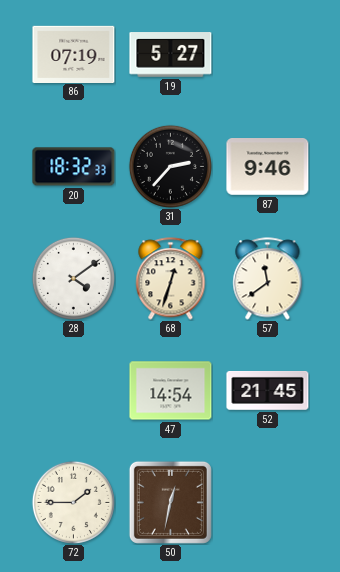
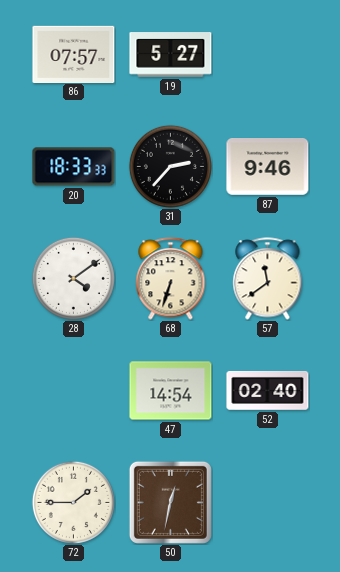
86: 07:19 -> 07:57
20: 18:32 -> 18:33
68: 12:33 -> 6:33
52: 21:45 -> 02:40
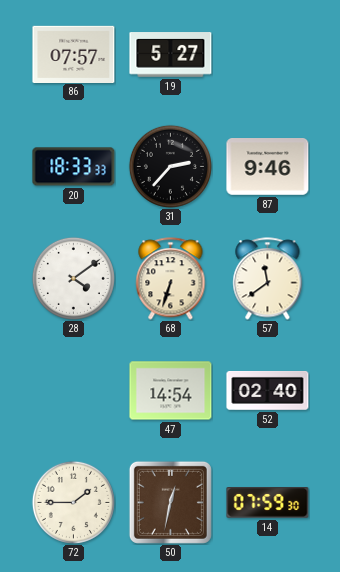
14: none -> 07:59
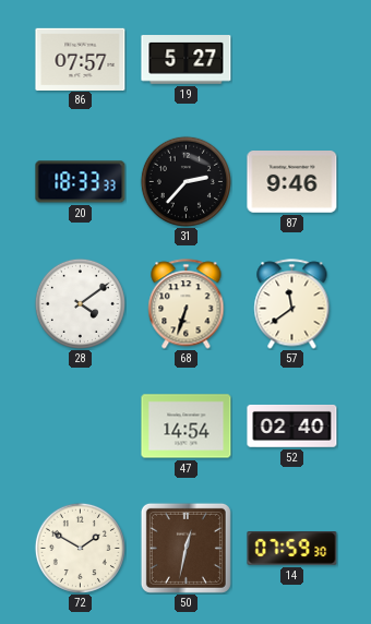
72: 1:45 -> 1:50
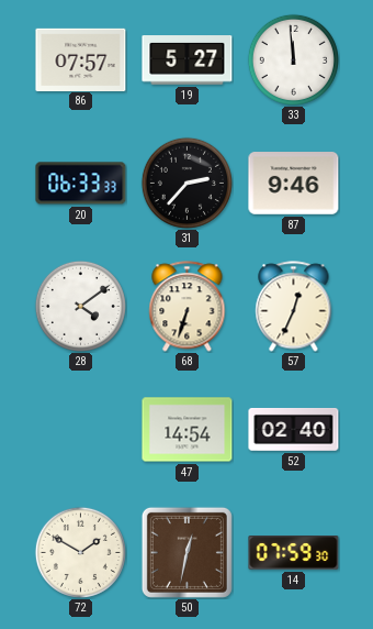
33: none -> 11:59
20: 18:33 -> 06:33
57: 11:39 -> 12:34
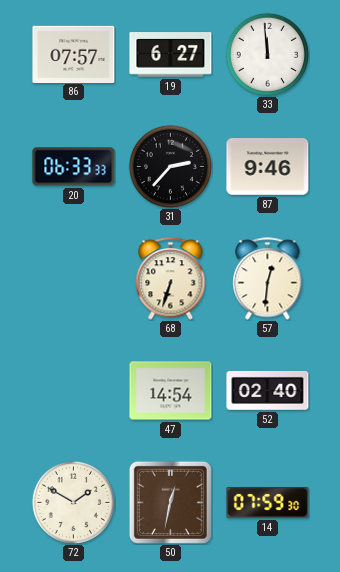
19: 5:27 -> 6:27
28: 4:09 -> none
57: 12:34 -> 12:31
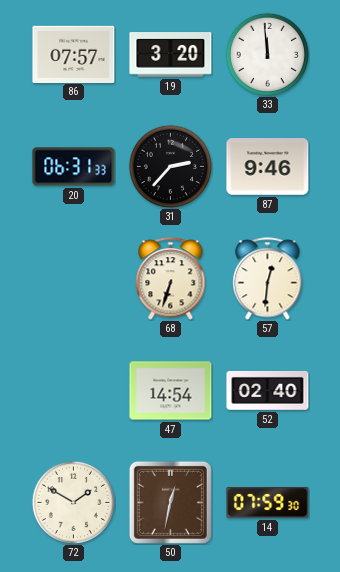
19: 6:27 -> 3:20
20: 06:33 -> 06:31
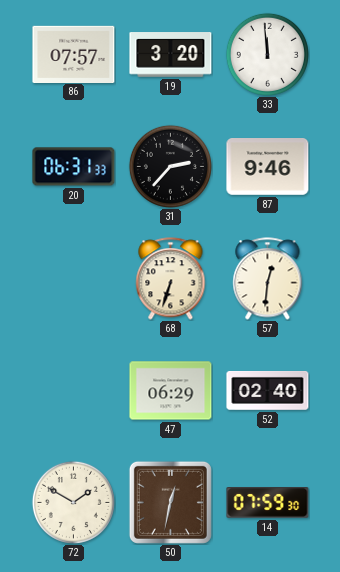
47: 14:54 -> 06:29
